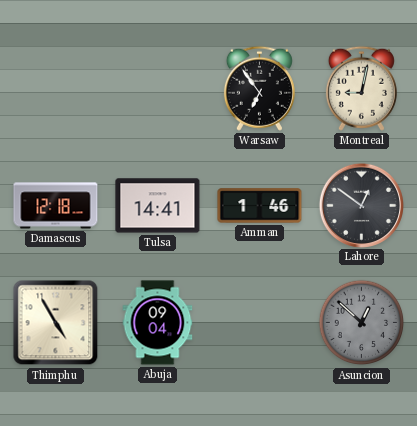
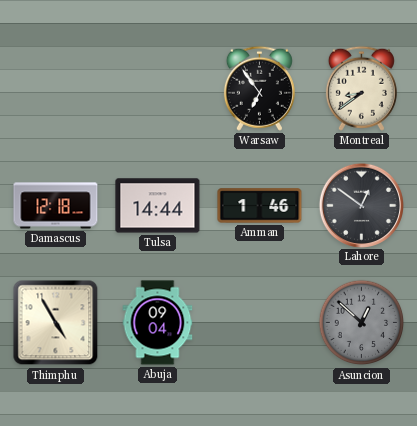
Montreal: 9:02 -> 8:39
Tulsa: 14:41 -> 14:44
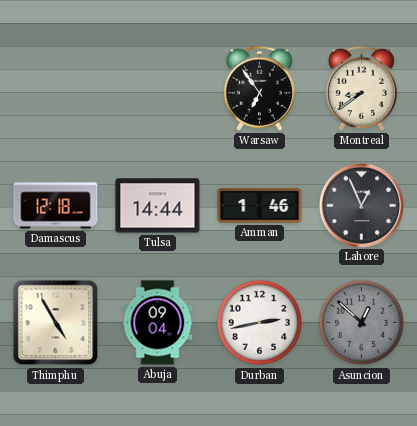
Lahore: 12:51 -> 12:56
Durban: none -> 2:43
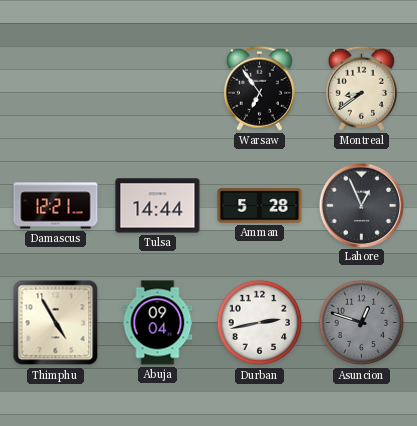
Damascus: 12:18 -> 12:21
Amman: 1:46 -> 5:28
Asuncion: 12:52 -> 12:48
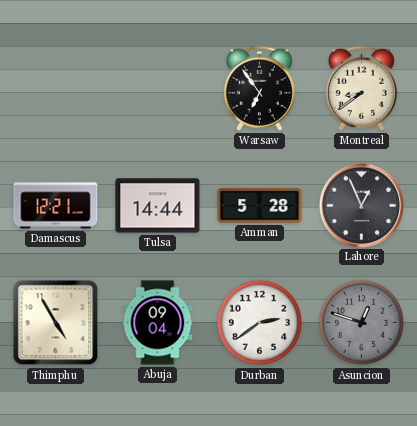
Durban: 2:43 -> 2:39
